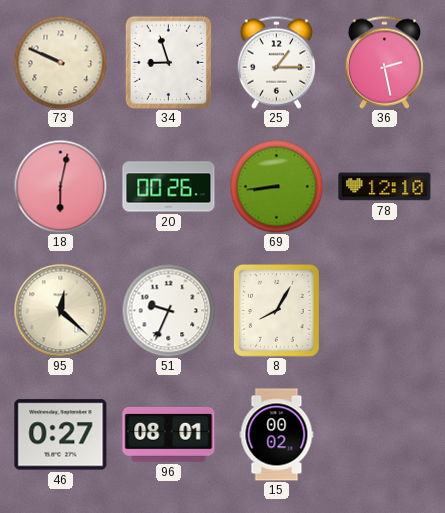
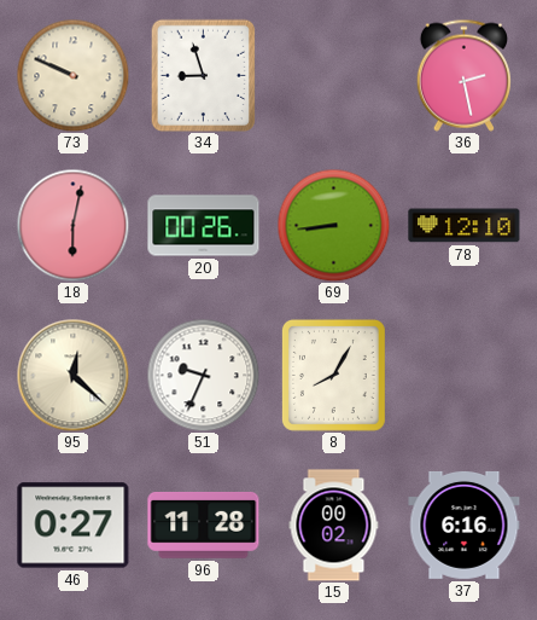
25: 1:15 -> none
96: 08:01 -> 11:28
37: none -> 6:16
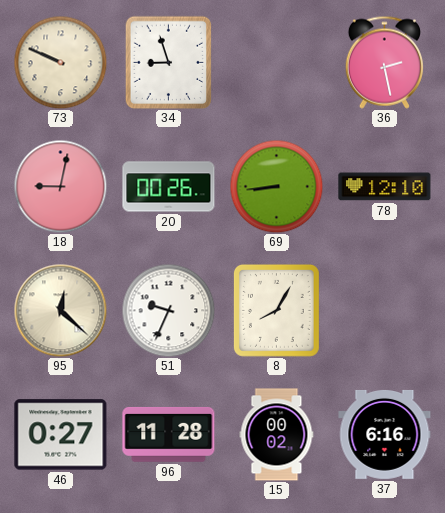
18: 6:02 -> 9:02
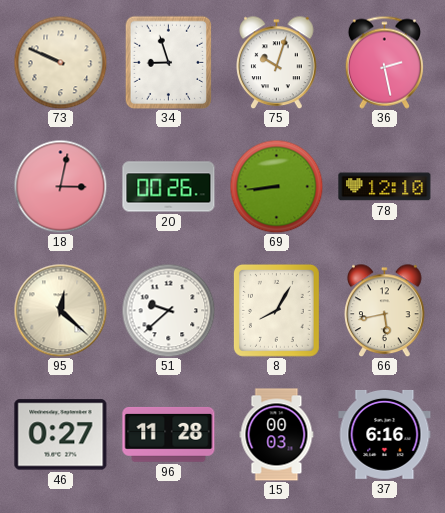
75: none -> 10:03
18: 9:02 -> 3:02
51: 9:34 -> 9:38
66: none -> 5:43
15: 00:02 -> 00:03
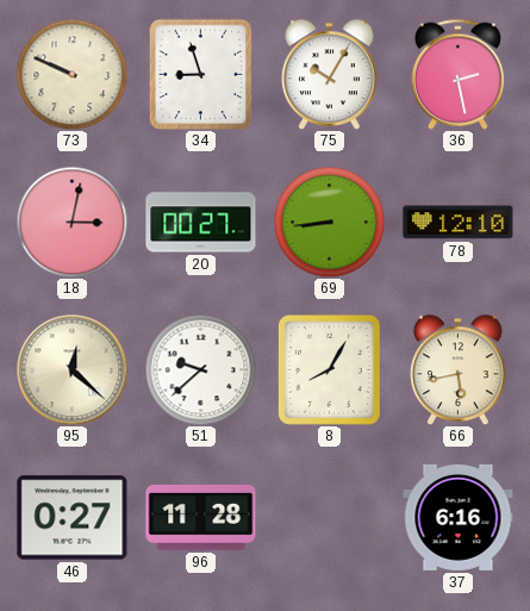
75: 10:03 -> 10:05
20: 00:26 -> 00:27
15: 00:03 -> none
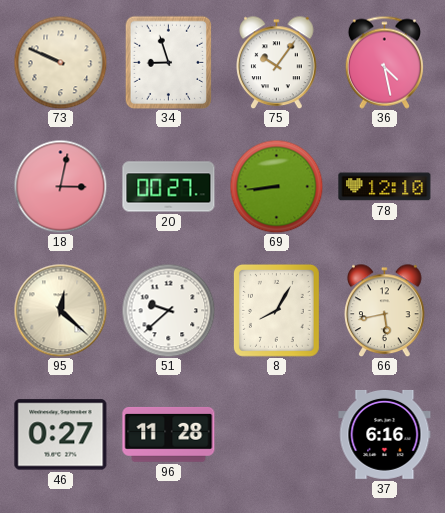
75: 10:05 -> 10:06
36: 2:28 -> 4:28
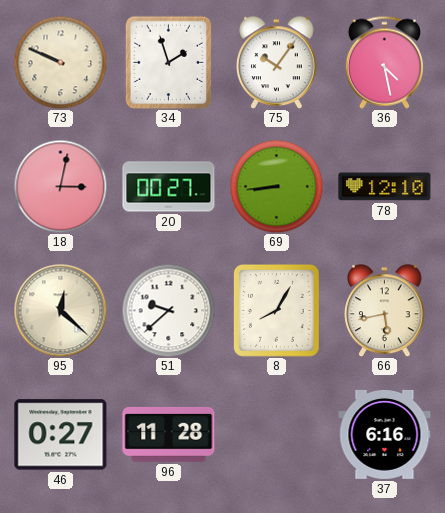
34: 8:57 -> 1:57
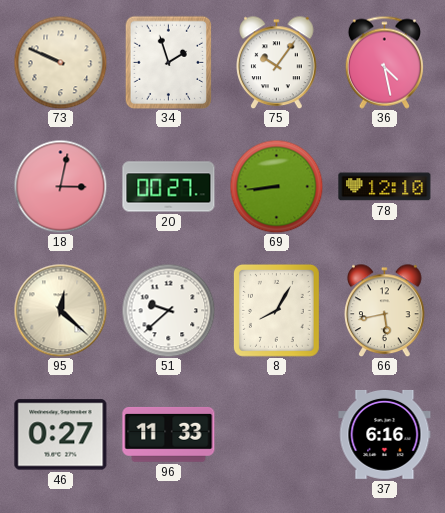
96: 11:28 -> 11:33
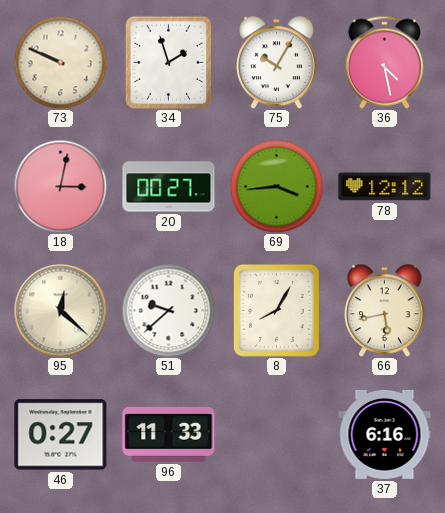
75: 10:06 -> 10:05
69: 8:44 -> 3:44
78: 12:10 -> 12:12
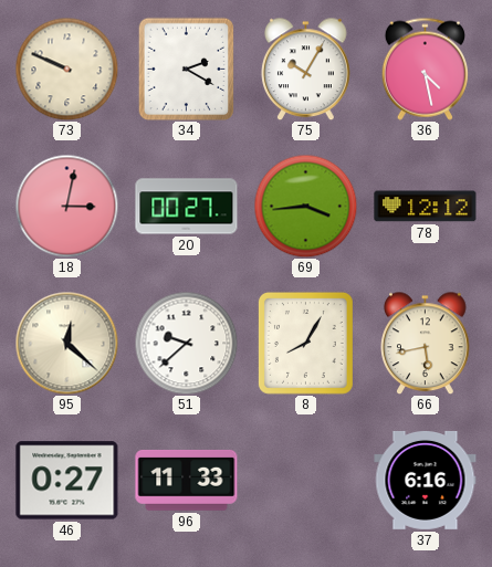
34: 1:57 -> 2:20
